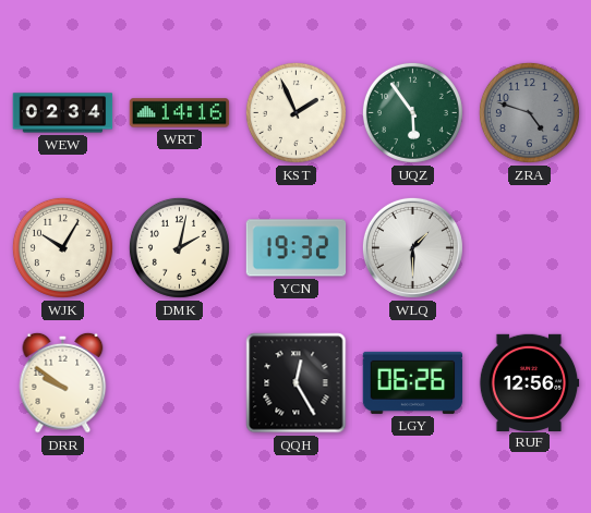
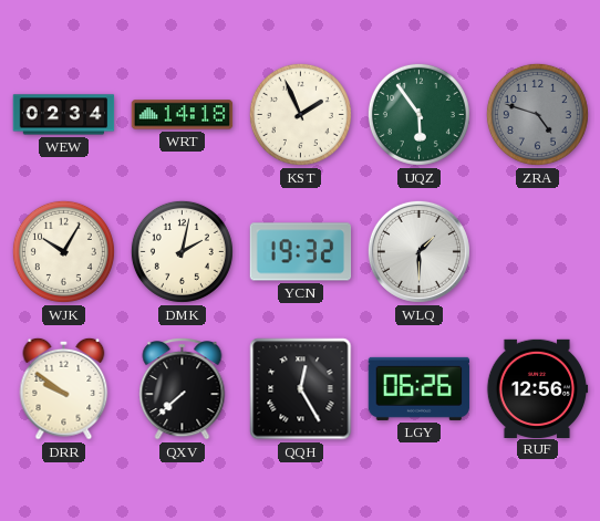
WRT: 14:16 -> 14:18
QXV: none -> 7:38
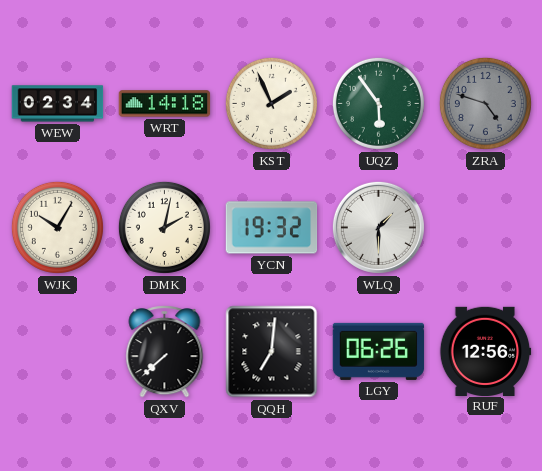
DRR: 9:51 -> none
QQH: 12:25 -> 7:01
